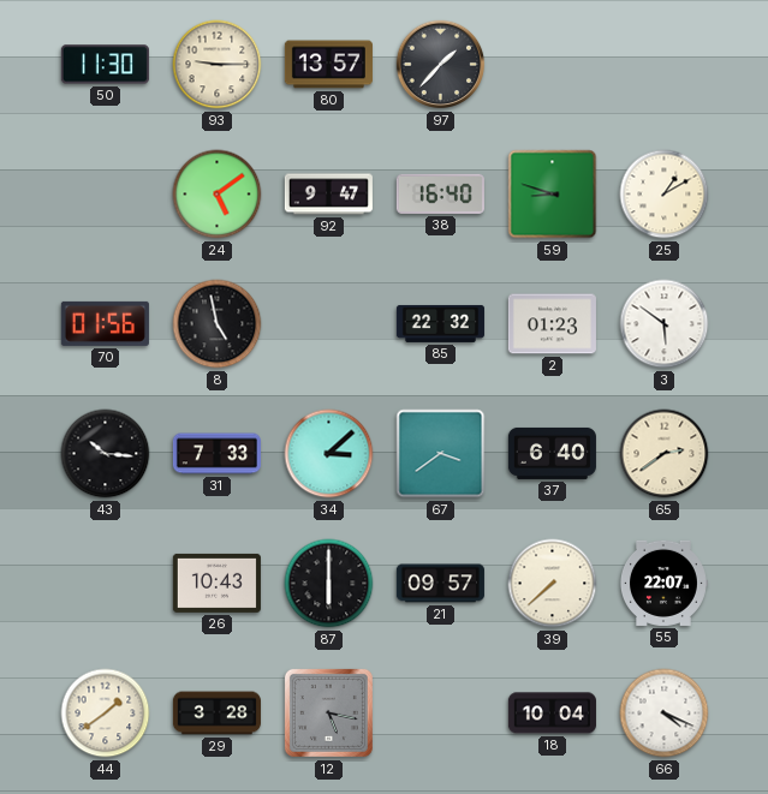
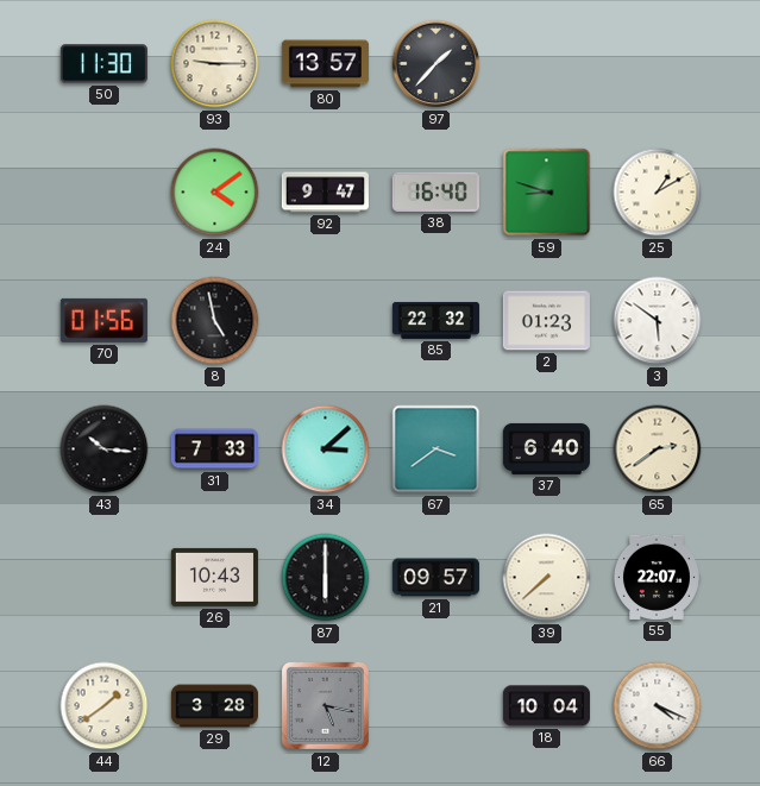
24: 5:09 -> 4:09
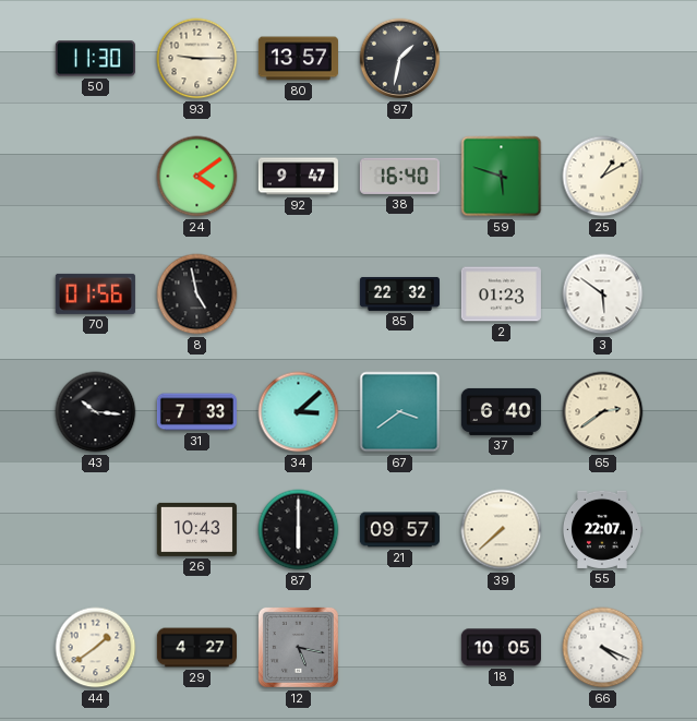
97: 1:37 -> 1:32
59: 8:48 -> 5:48
29: 3:28 -> 4:27
18: 10:04 -> 10:05
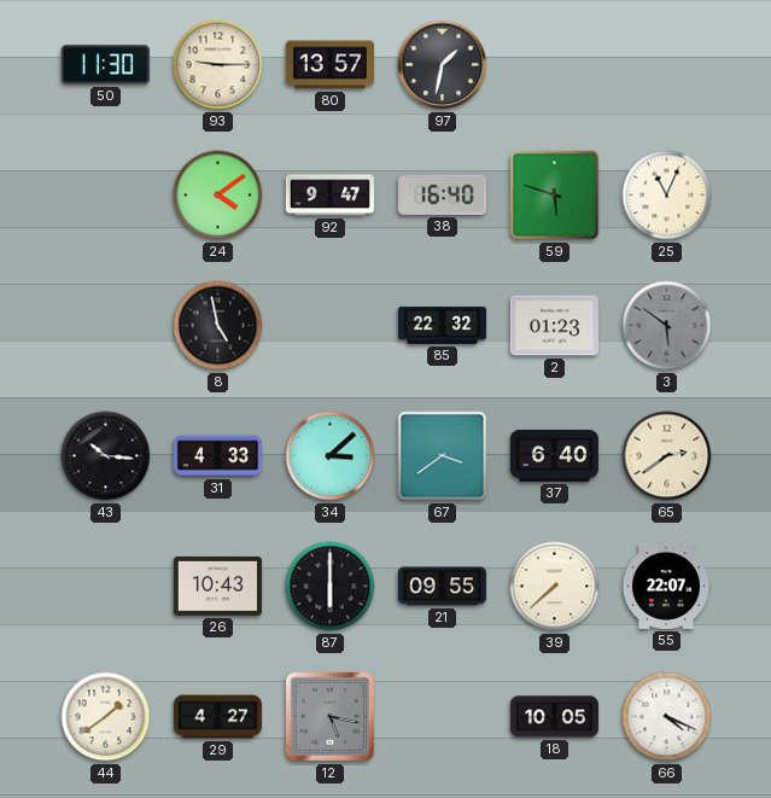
25: 1:10 -> 11:04
70: 01:56 -> none
3 dial: white -> grey
31: 7:33 -> 4:33
21: 09:57 -> 09:55
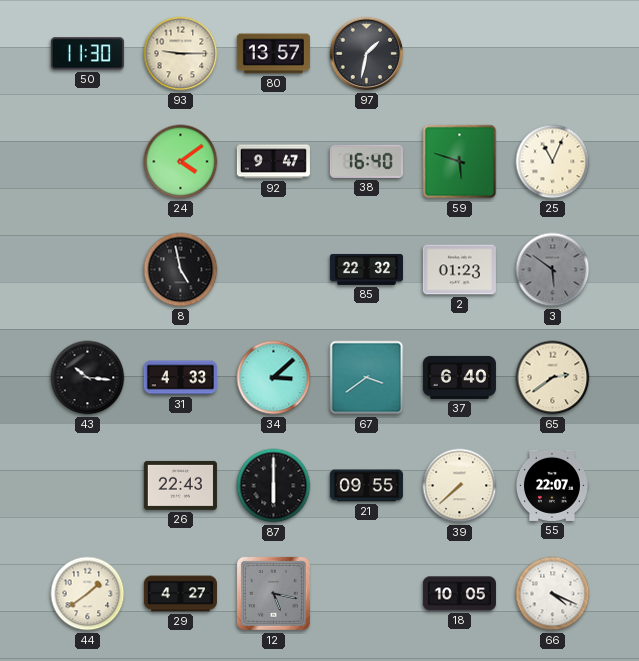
26: 10:43 -> 22:43
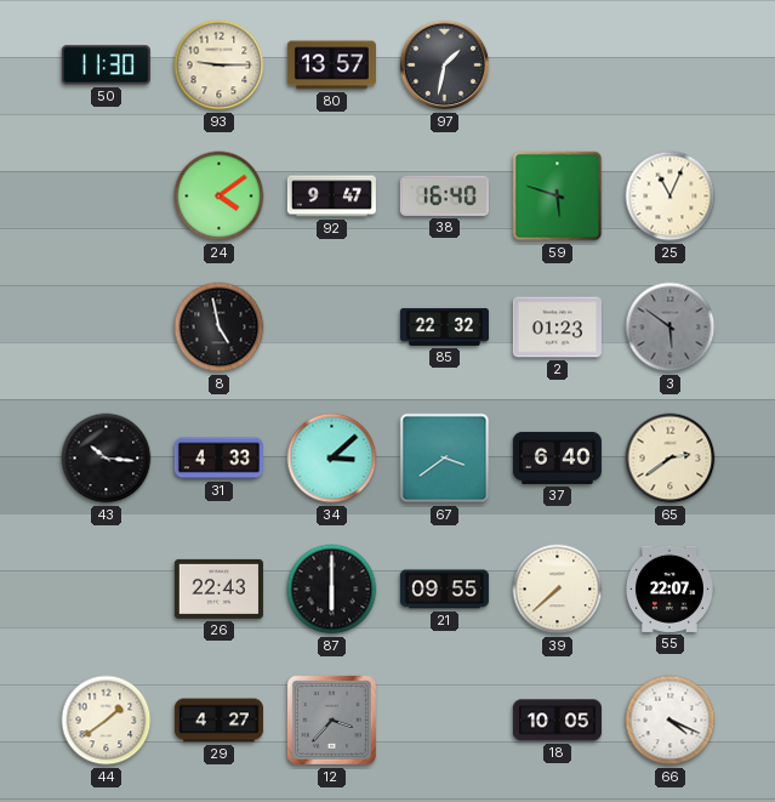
12: 5:17 -> 3:37
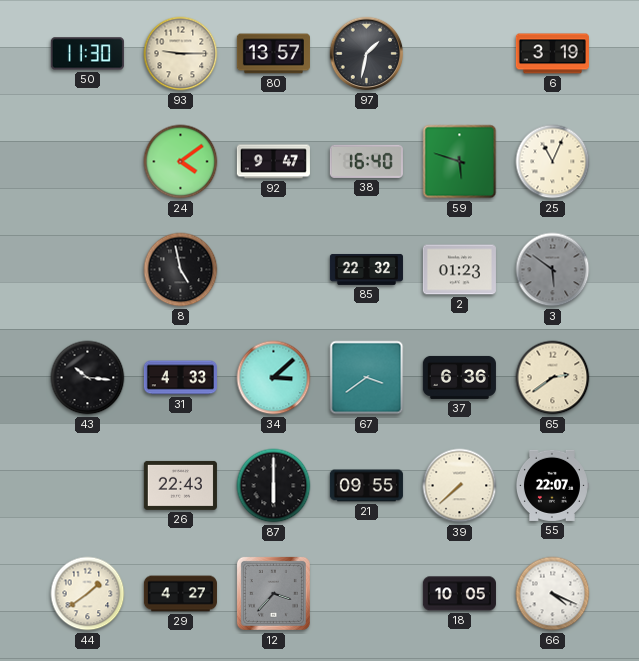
6: none -> 3:19
37: 6:40 -> 6:36
